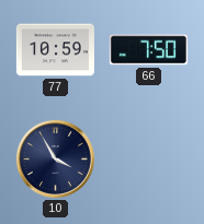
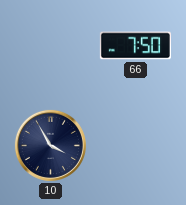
77: 10:59 -> none
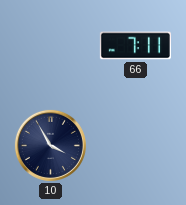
66: 7:50 -> 7:11
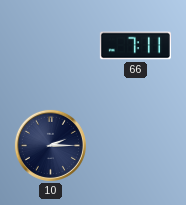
10: 3:55 -> 2:15
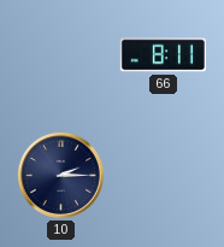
66: 7:11 -> 8:11
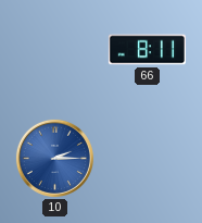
10 dial: navy -> blue
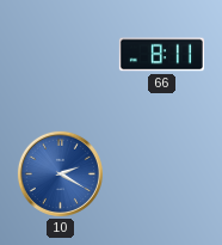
10: 2:15 -> 2:20
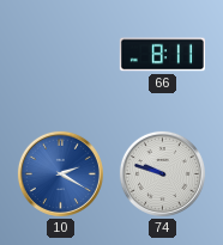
74: none -> 9:48
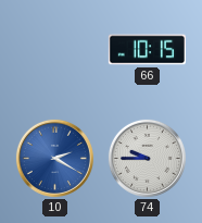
66: 8:11 -> 10:15
74: 9:48 -> 9:45
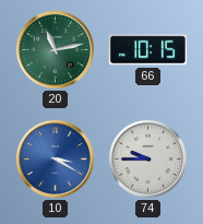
20: none -> 11:13
10: 2:20 -> 3:20
